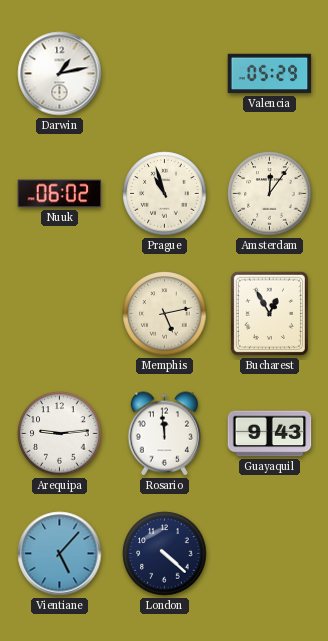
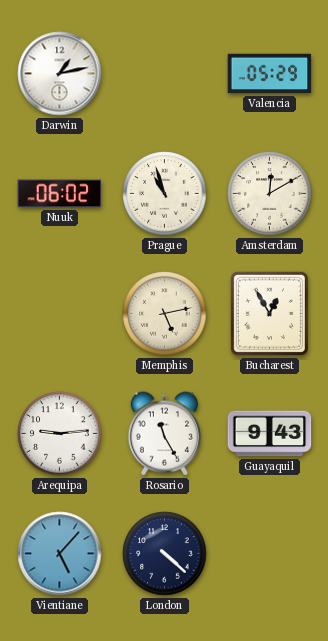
Amsterdam: 12:06 -> 12:10
Rosario: 11:59 -> 11:25
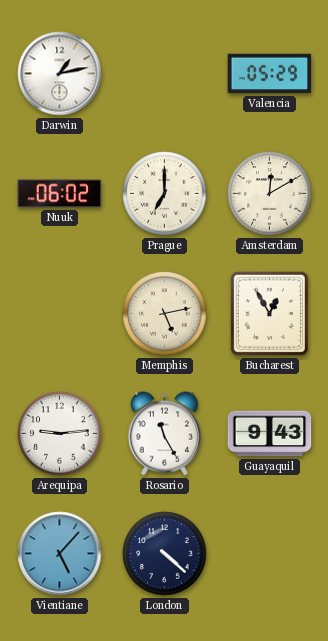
Prague: 10:57 -> 7:00
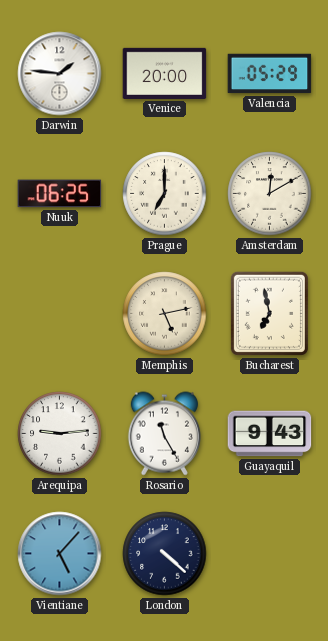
Darwin: 1:13 -> 1:46
Venice: none -> 20:00
Nuuk: 06:02 -> 06:25
Bucharest: 12:55 -> 6:58
